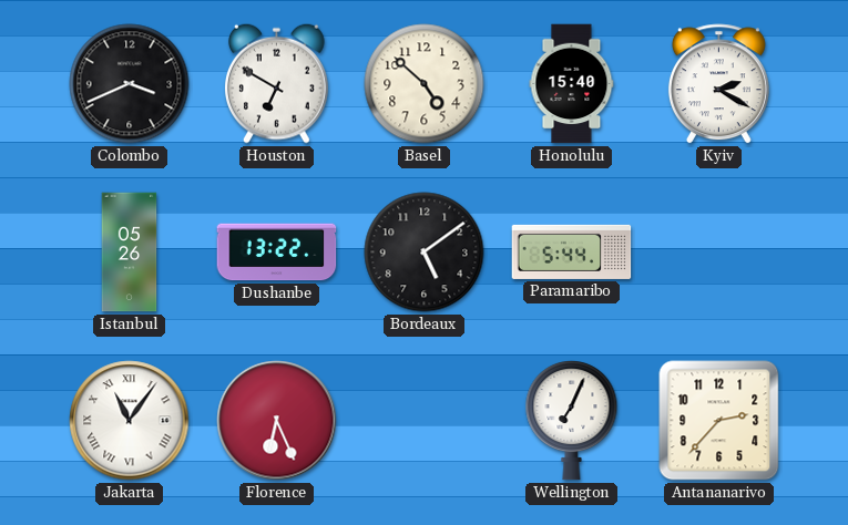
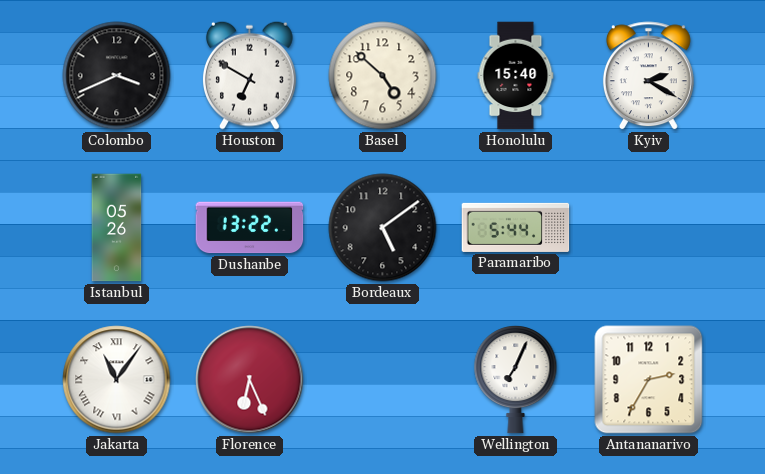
Antananarivo: 2:37 -> 2:35
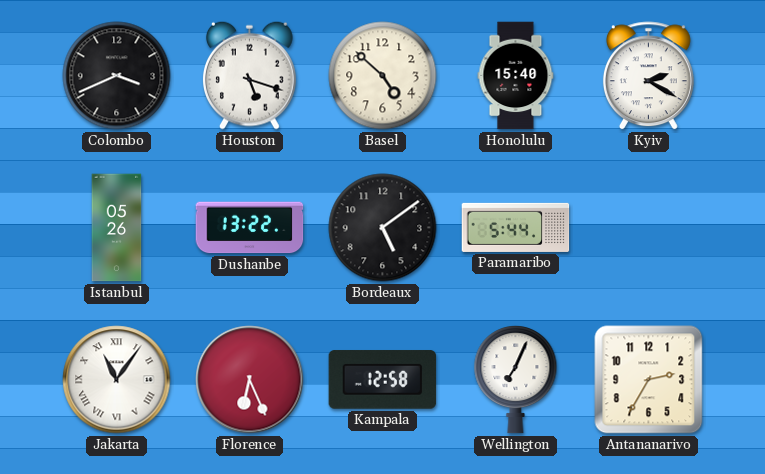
Houston: 6:50 -> 5:18
Kampala: none -> 12:58
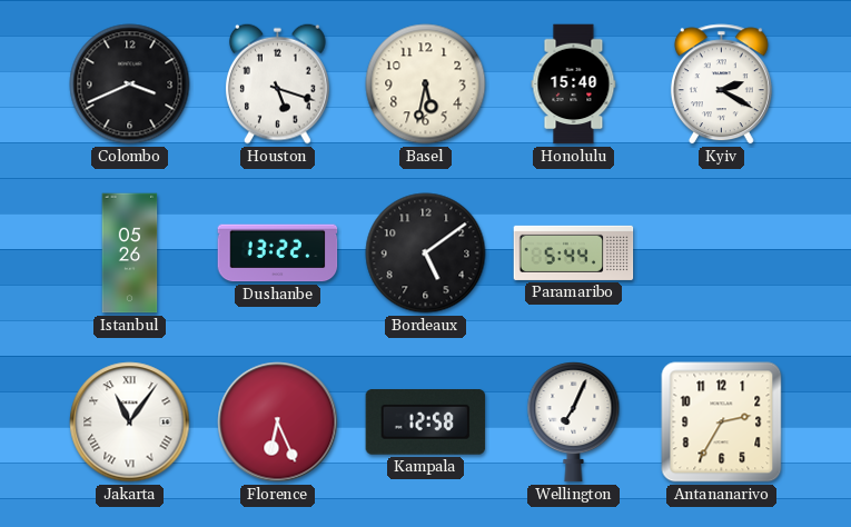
Basel: 4:52 -> 5:32
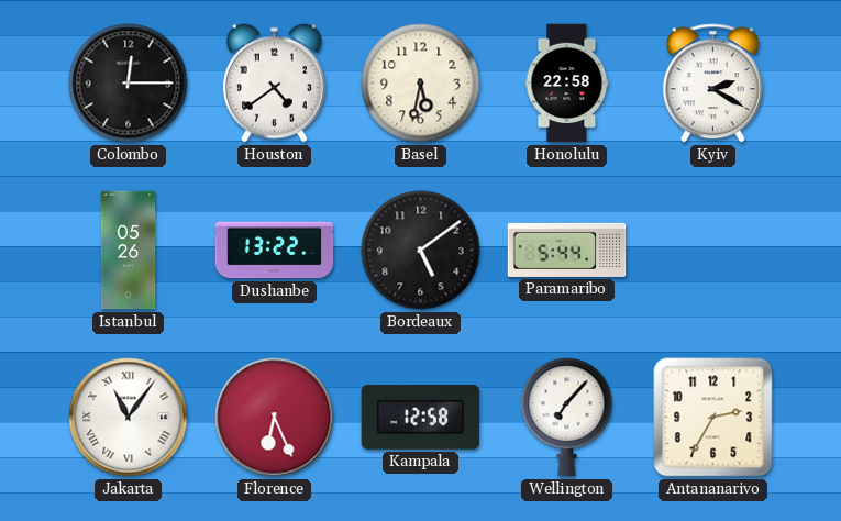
Colombo: 3:41 -> 12:15
Houston: 5:18 -> 4:39
Honolulu: 15:40 -> 22:58
Wellington: 7:04 -> 7:07
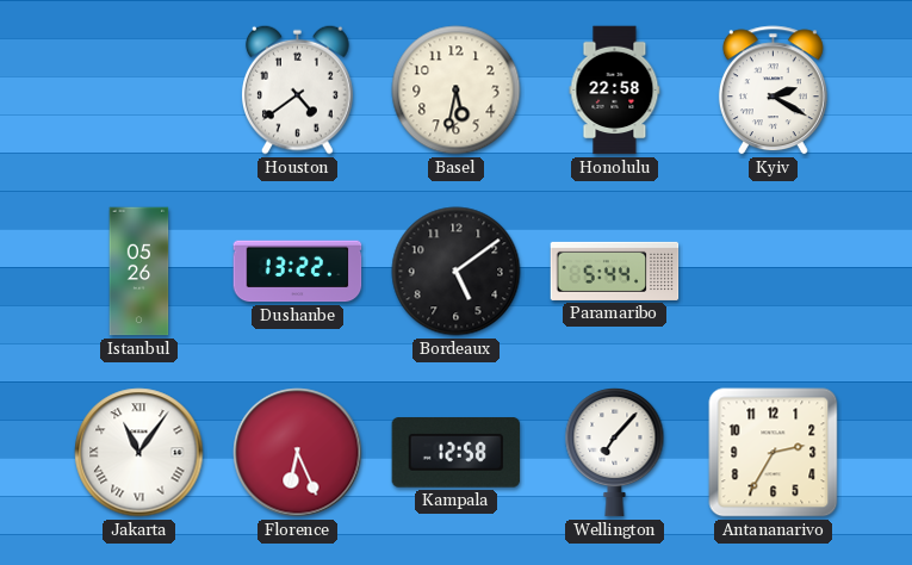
Colombo: 12:15 -> none
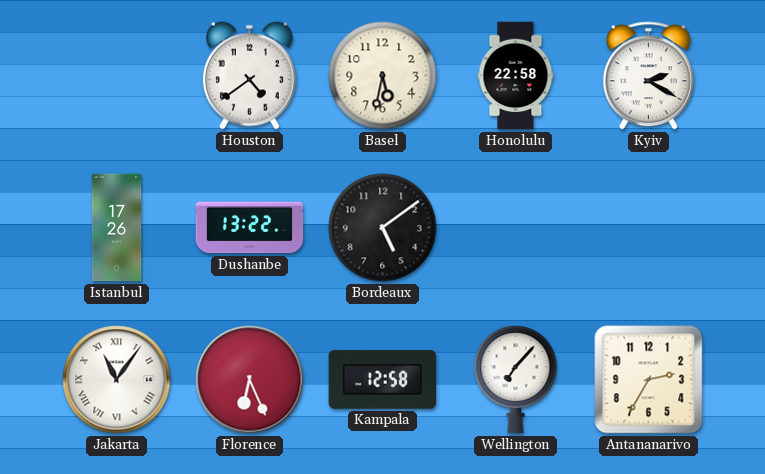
Istanbul: 05:26 -> 17:26
Paramaribo: 5:44 -> none
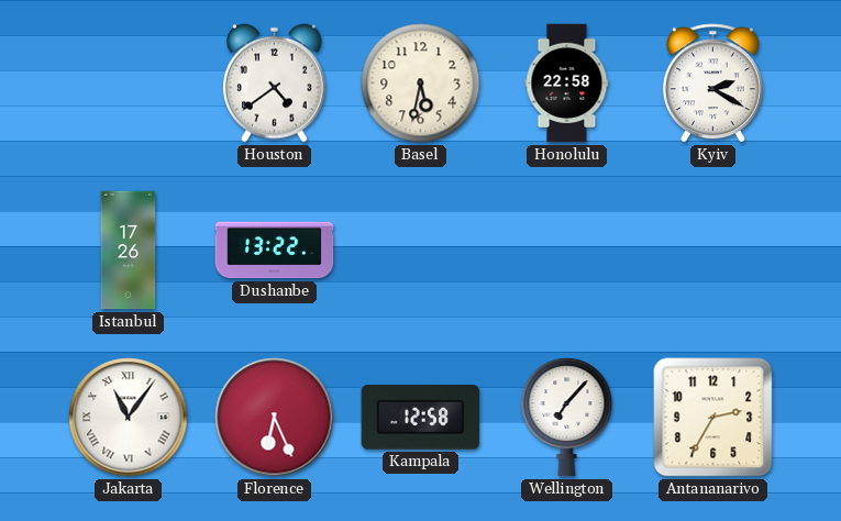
Bordeaux: 5:09 -> none
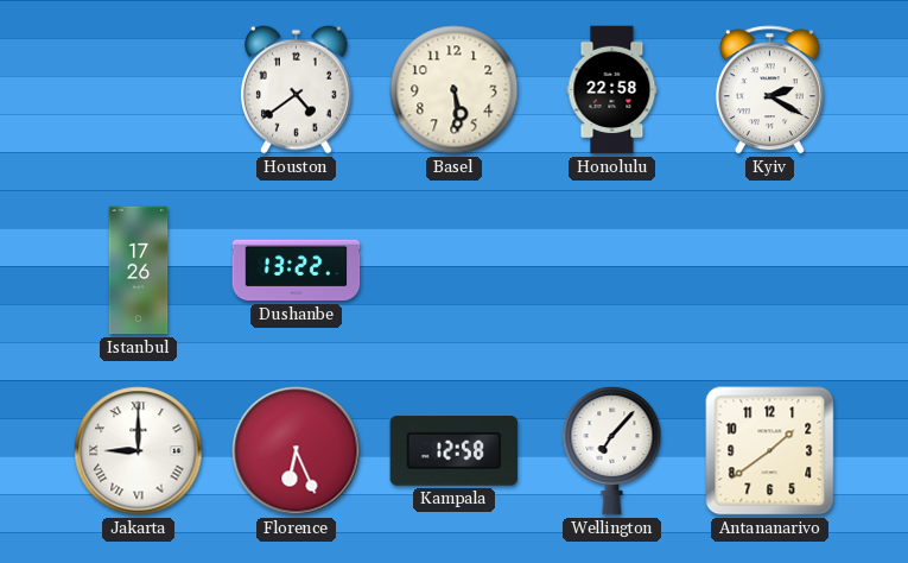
Basel: 5:32 -> 5:29
Jakarta: 11:06 -> 9:00
Antananarivo: 2:35 -> 1:39
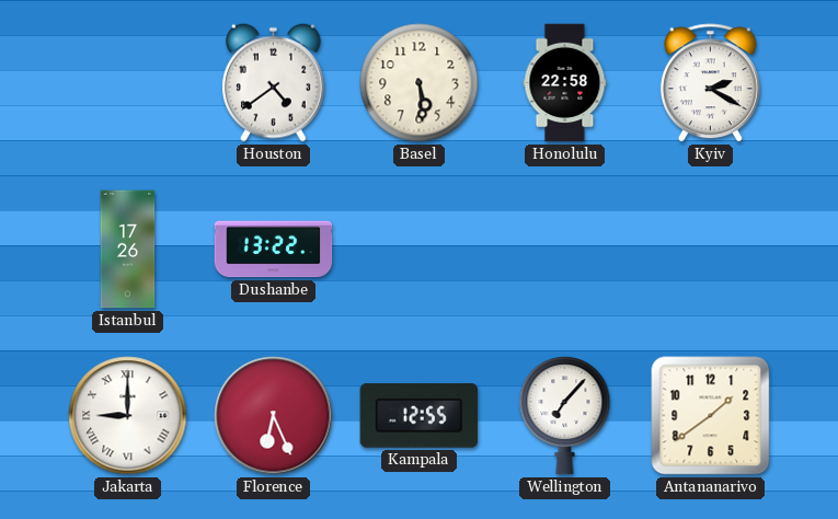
Kampala: 12:58 -> 12:55
